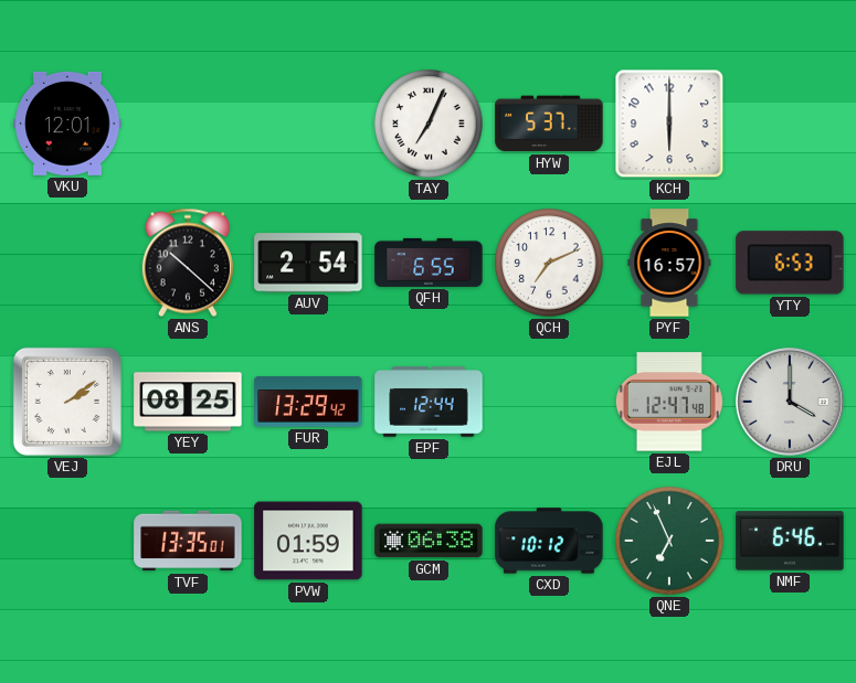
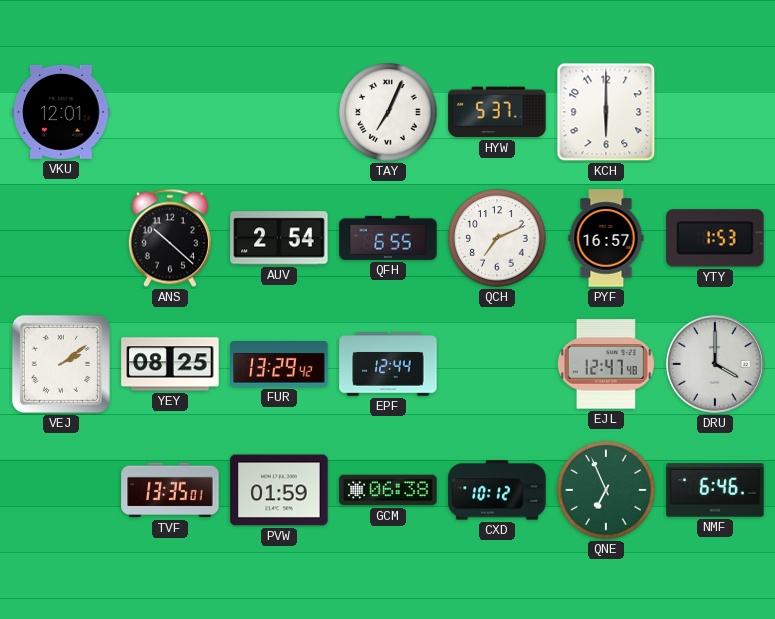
YTY: 6:53 -> 1:53
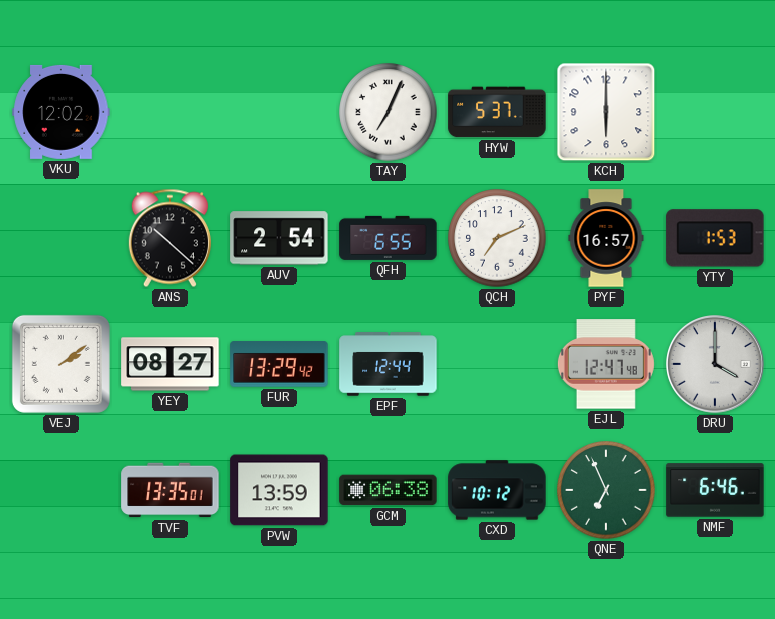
VKU: 12:01 -> 12:02
YEY: 08:25 -> 08:27
PVW: 01:59 -> 13:59
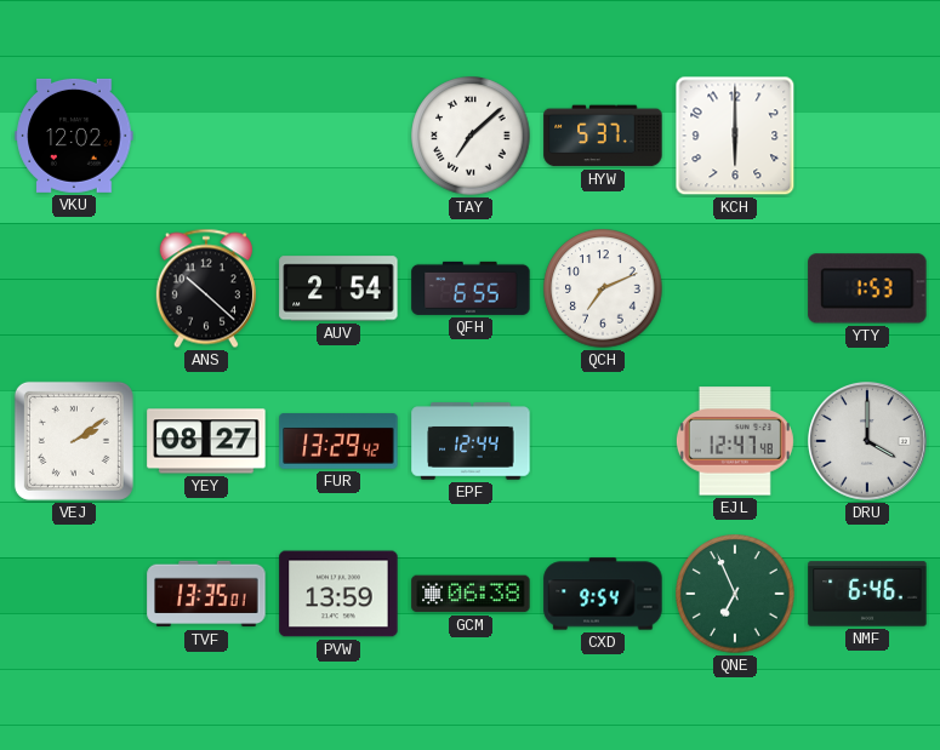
TAY: 7:04 -> 7:08
PYF: 16:57 -> none
CXD: 10:12 -> 9:54
